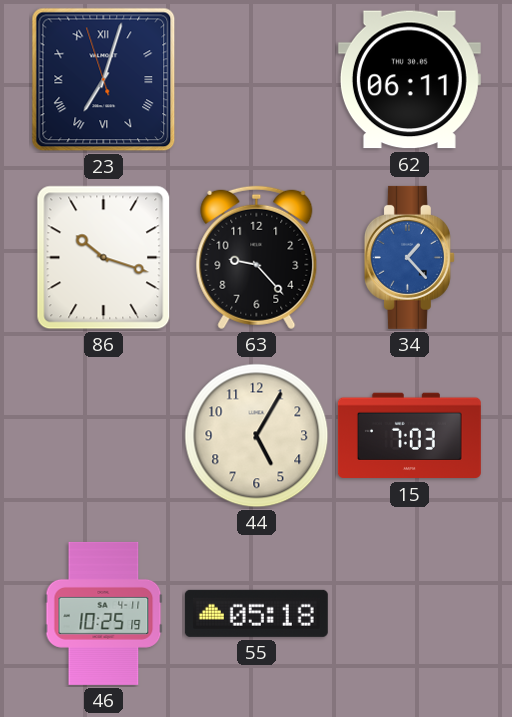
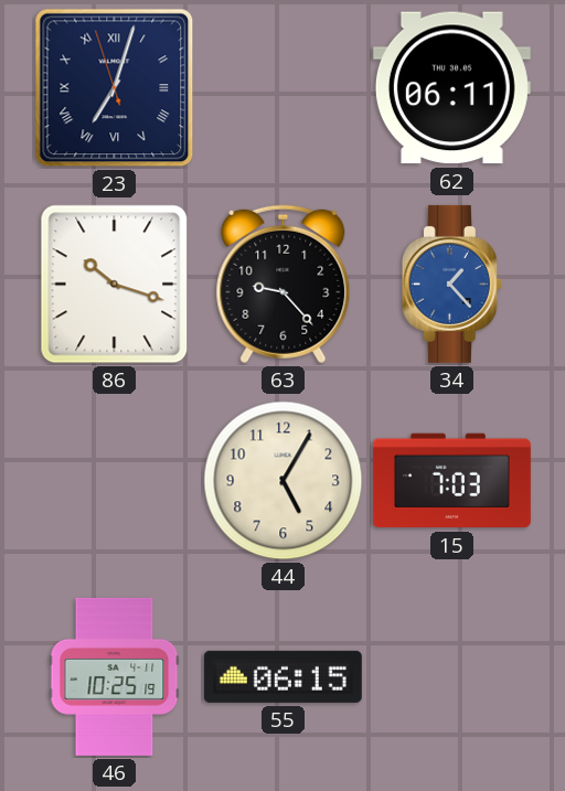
55: 05:18 -> 06:15
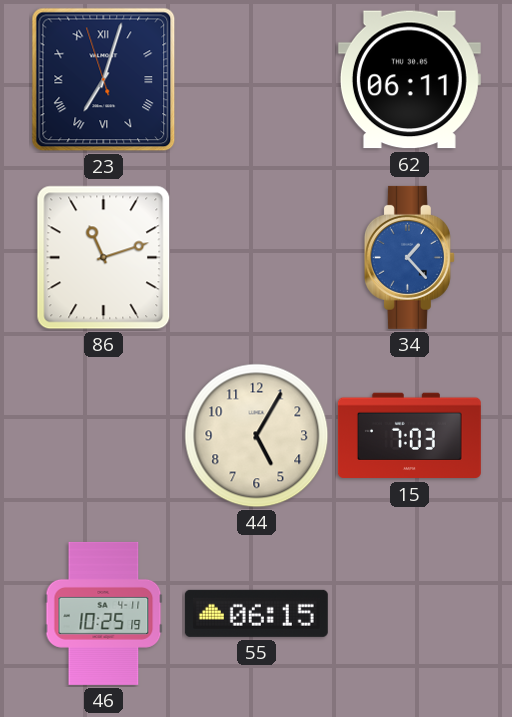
86: 10:18 -> 11:12
63: 9:23 -> none
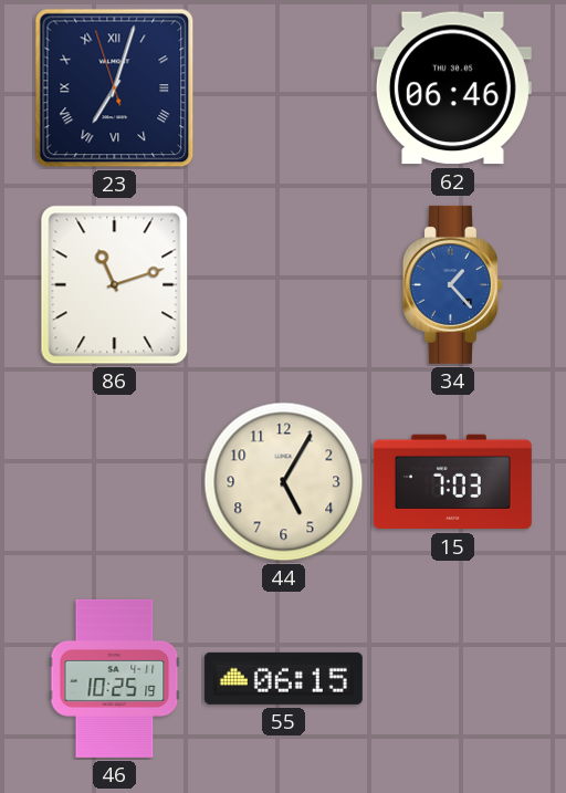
62: 06:11 -> 06:46
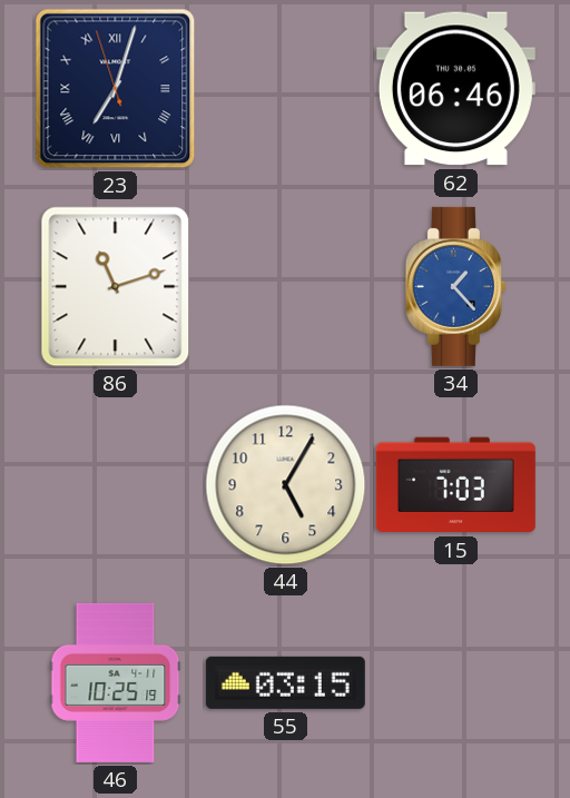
55: 06:15 -> 03:15
